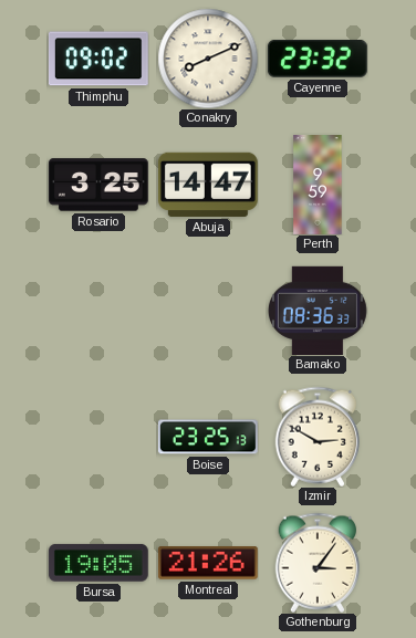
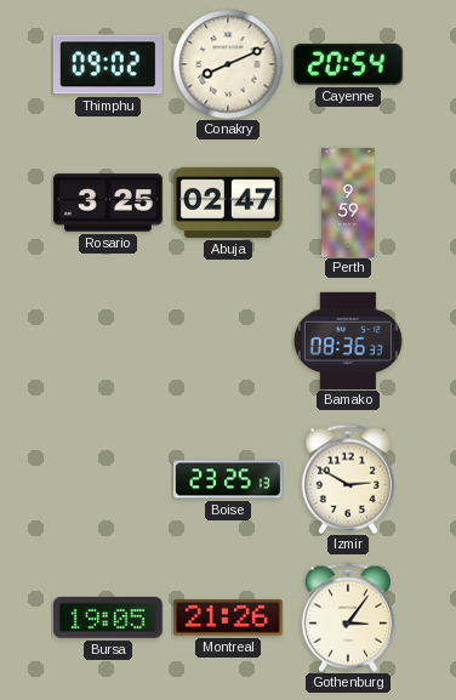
Cayenne: 23:32 -> 20:54
Abuja: 14:47 -> 02:47
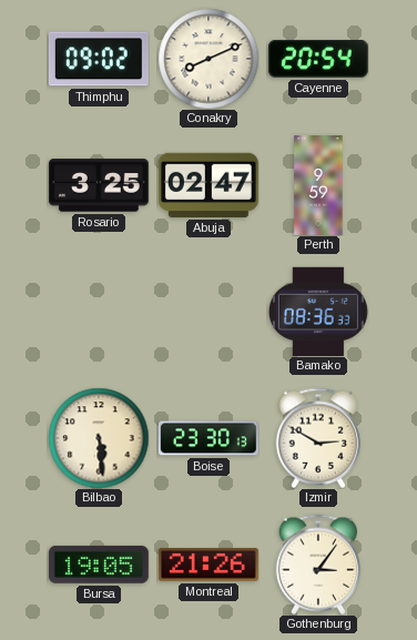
Bilbao: none -> 5:29
Boise: 23:25 -> 23:30
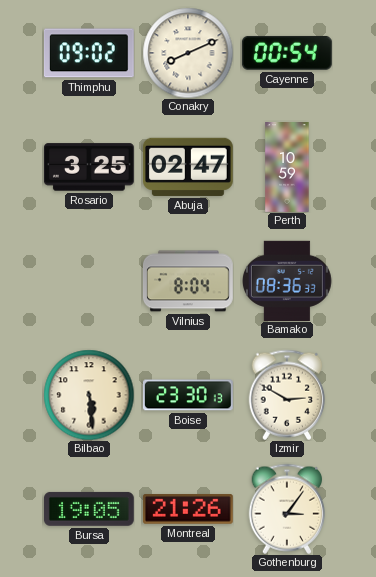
Cayenne: 20:54 -> 00:54
Perth: 9:59 -> 10:59
Vilnius: none -> 8:04
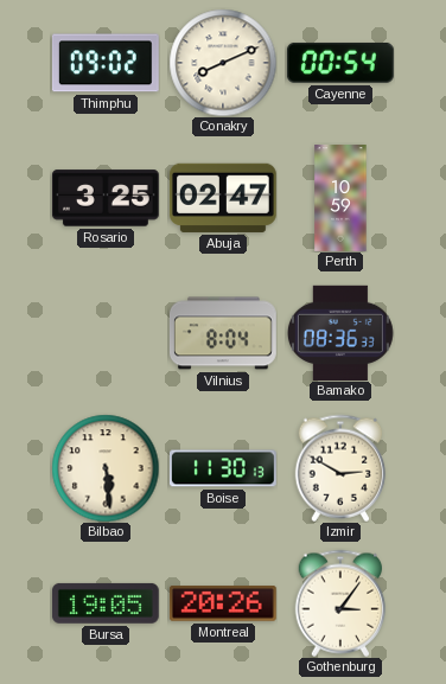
Boise: 23:30 -> 11:30
Montreal: 21:26 -> 20:26
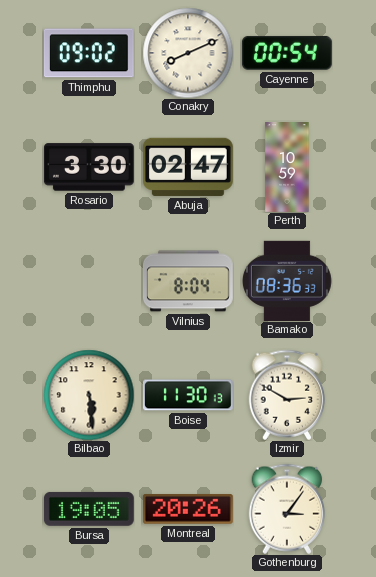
Rosario: 3:25 -> 3:30
